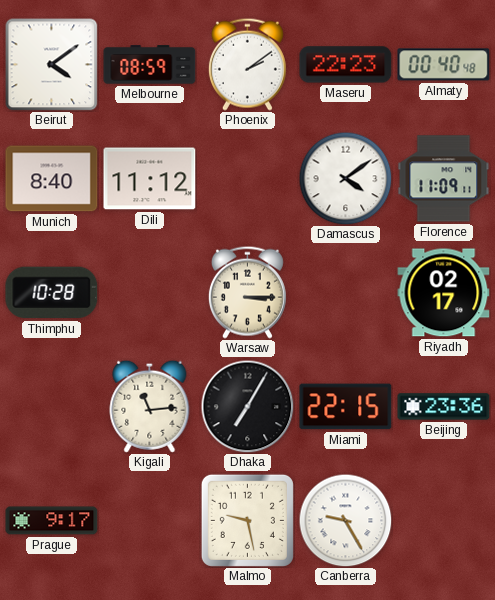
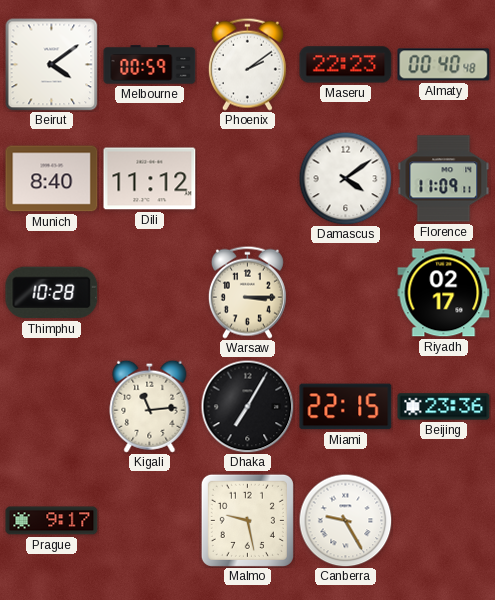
Melbourne: 08:59 -> 00:59
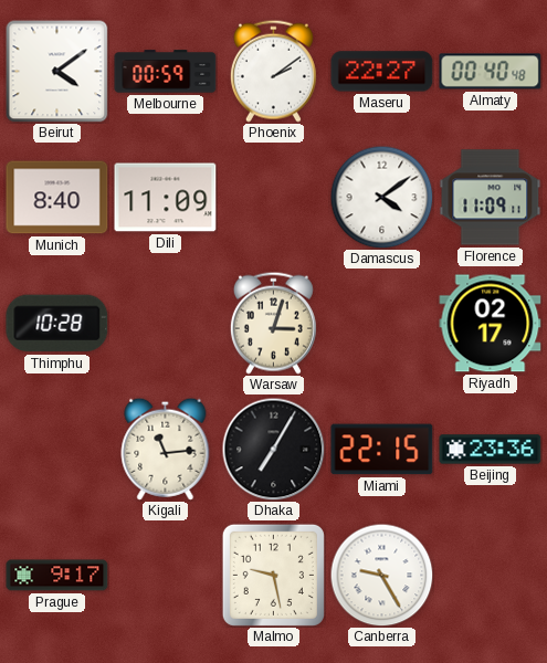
Maseru: 22:23 -> 22:27
Dili: 11:12 -> 11:09
Warsaw: 3:15 -> 3:03
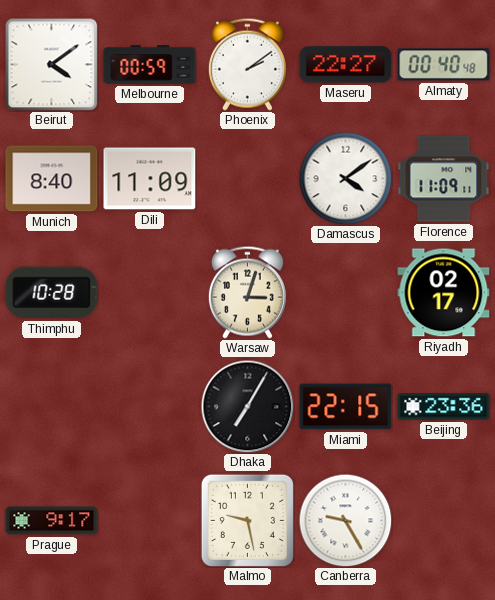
Kigali: 11:14 -> none
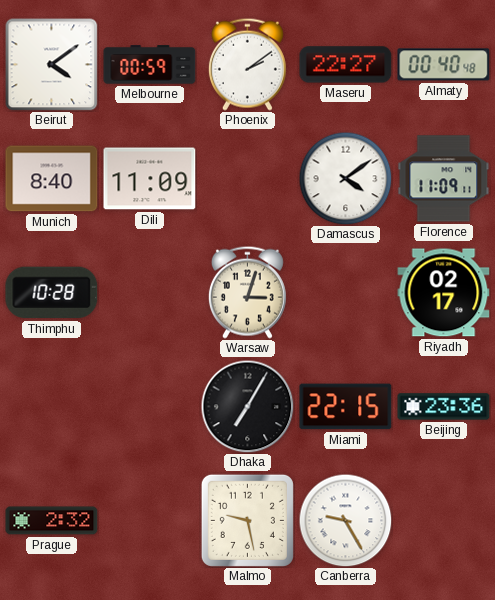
Prague: 9:17 -> 2:32
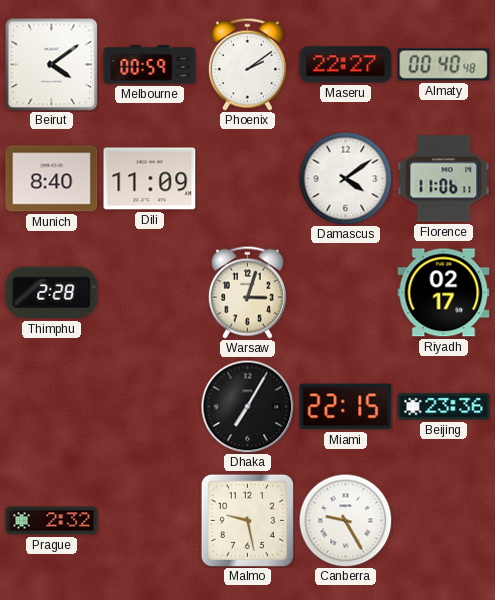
Florence: 11:09 -> 11:06
Thimphu: 10:28 -> 2:28
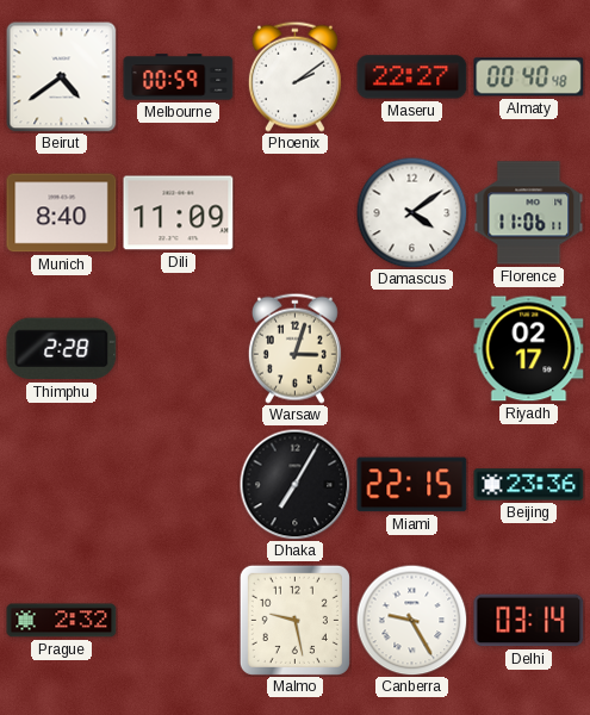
Beirut: 4:09 -> 4:39
Delhi: none -> 03:14
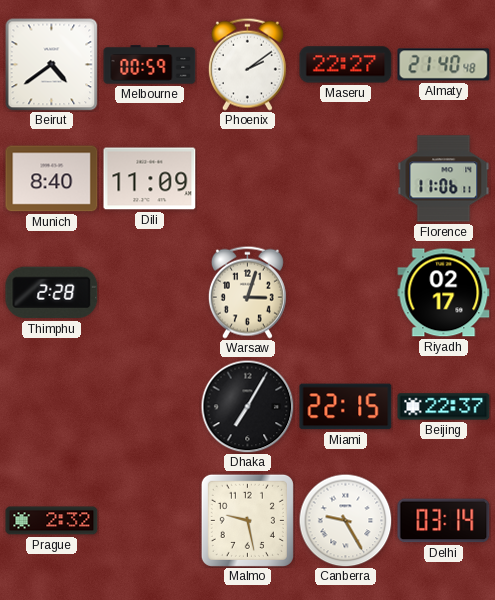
Almaty: 00:40 -> 21:40
Damascus: 4:09 -> none
Beijing: 23:36 -> 22:37
